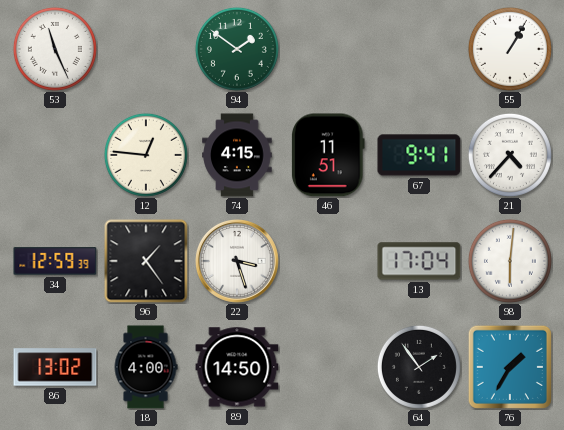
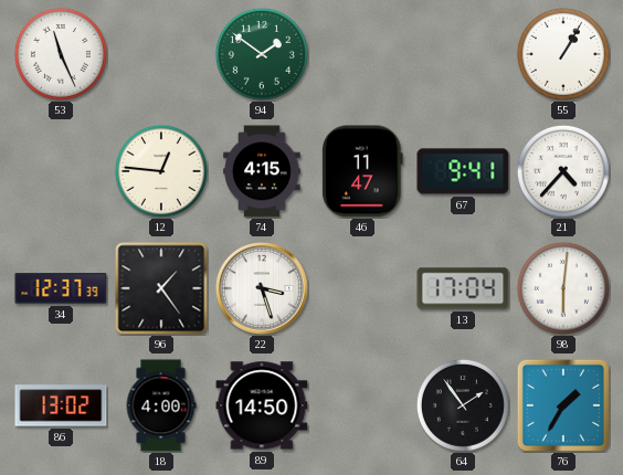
46: 11:51 -> 11:47
34: 12:59 -> 12:37
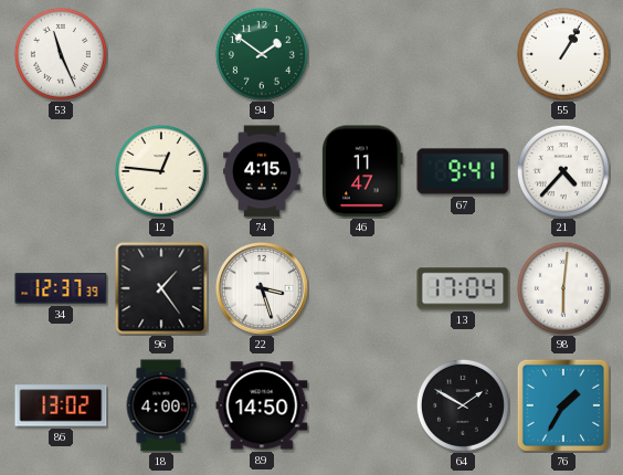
64: 1:54 -> 1:50
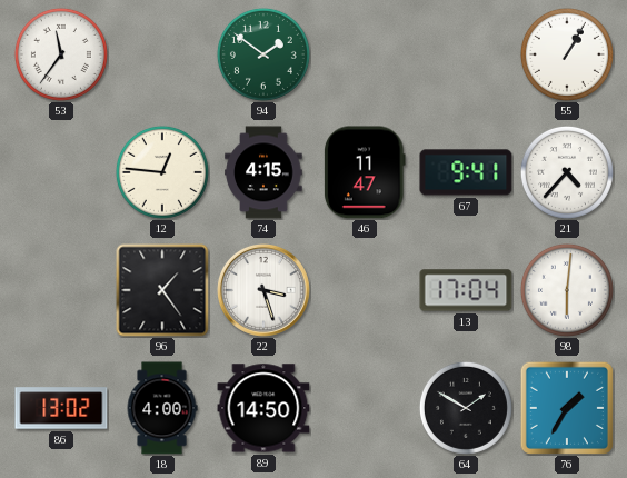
53: 11:26 -> 11:36
34: 12:37 -> none
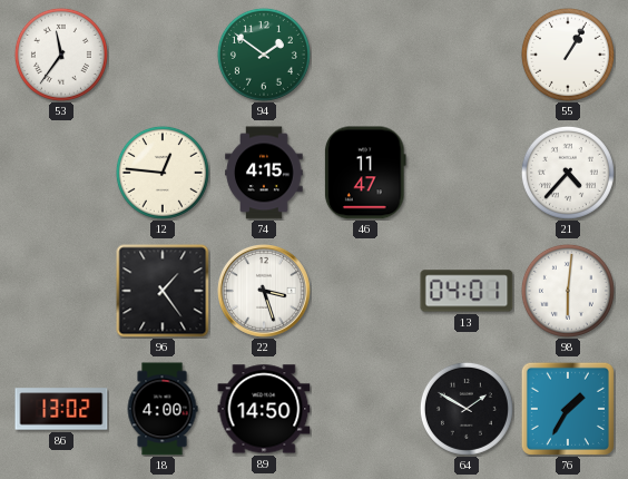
67: 9:41 -> none
13: 17:04 -> 04:01
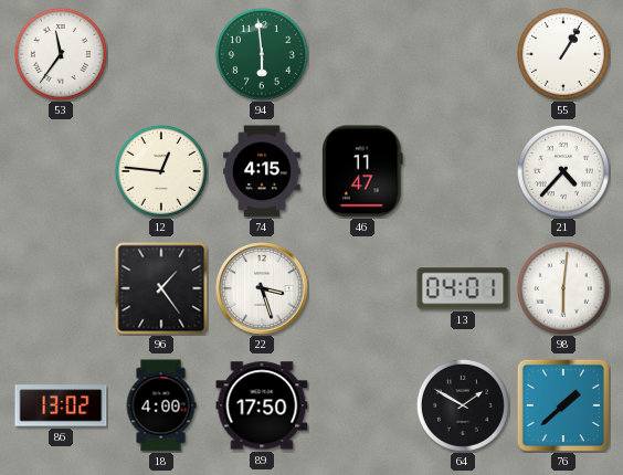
94: 1:51 -> 5:59
89: 14:50 -> 17:50
76: 1:35 -> 1:38
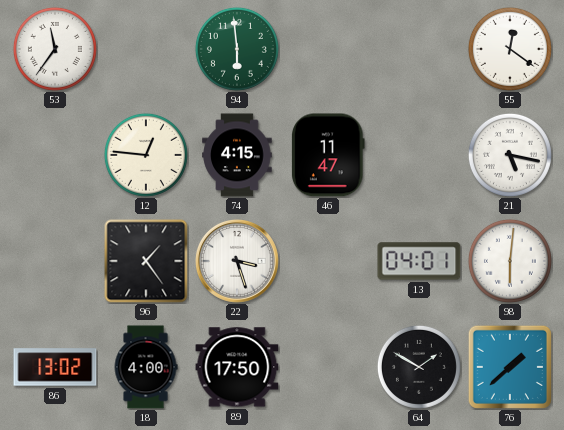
55: 1:05 -> 12:21
21: 4:37 -> 5:17
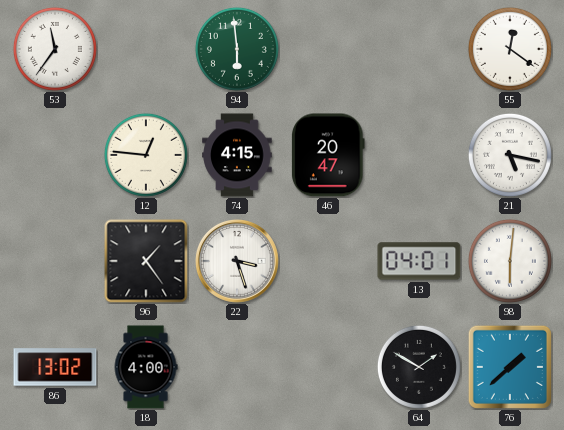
46: 11:47 -> 20:47
89: 17:50 -> none
